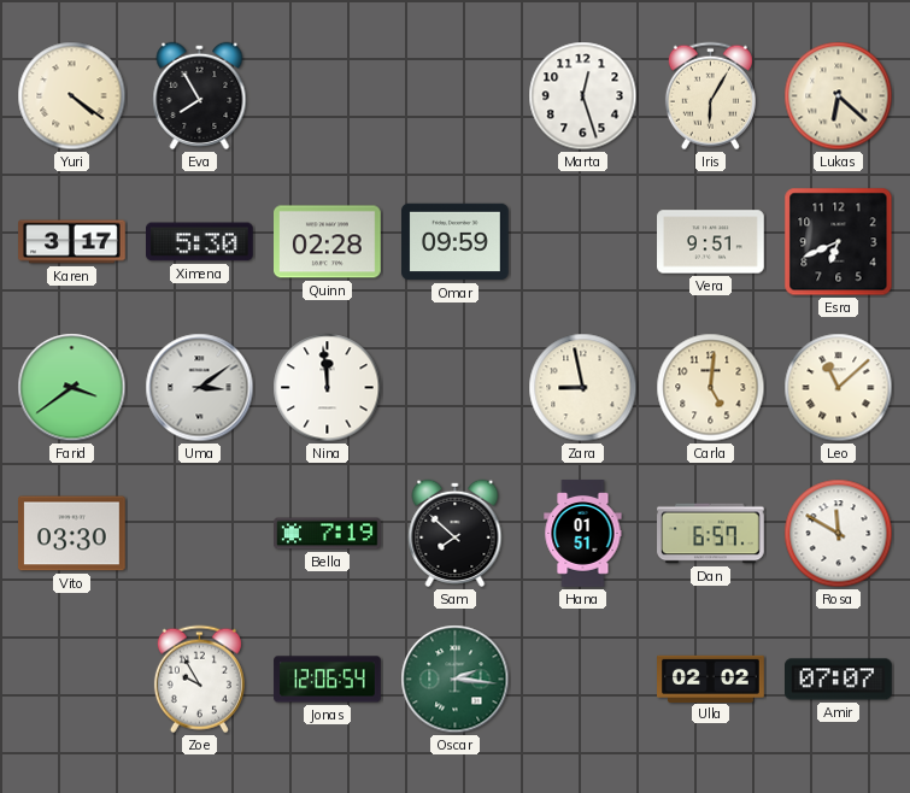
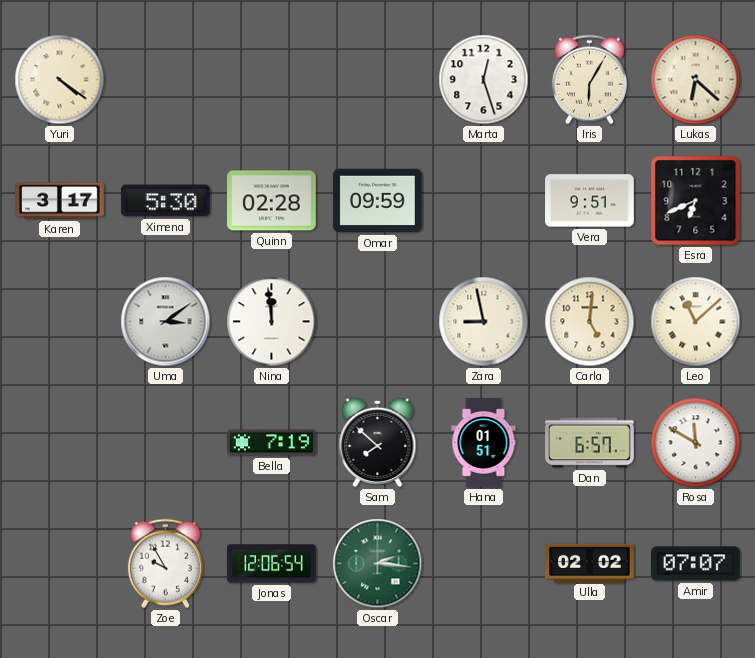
Eva: 7:55 -> none
Farid: 3:39 -> none
Vito: 03:30 -> none
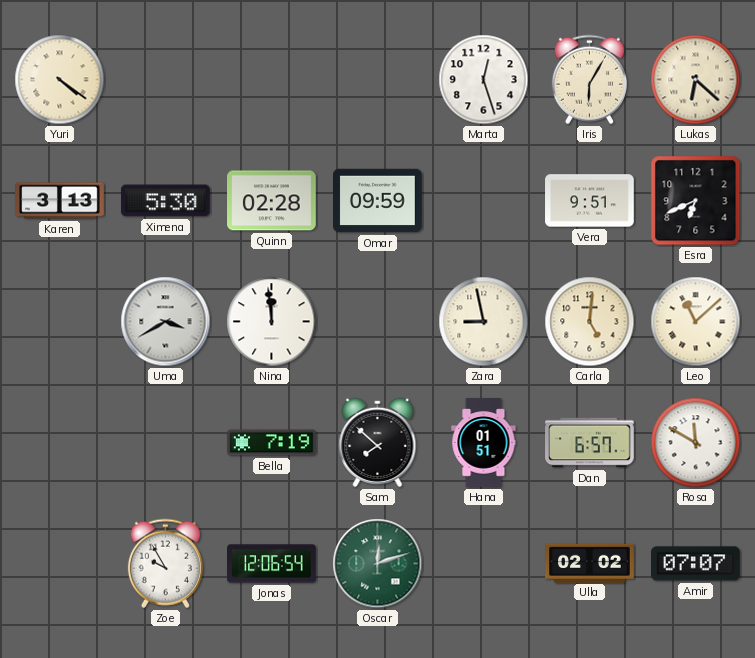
Karen: 3:17 -> 3:13
Uma: 3:09 -> 3:40
Oscar: 2:16 -> 12:12
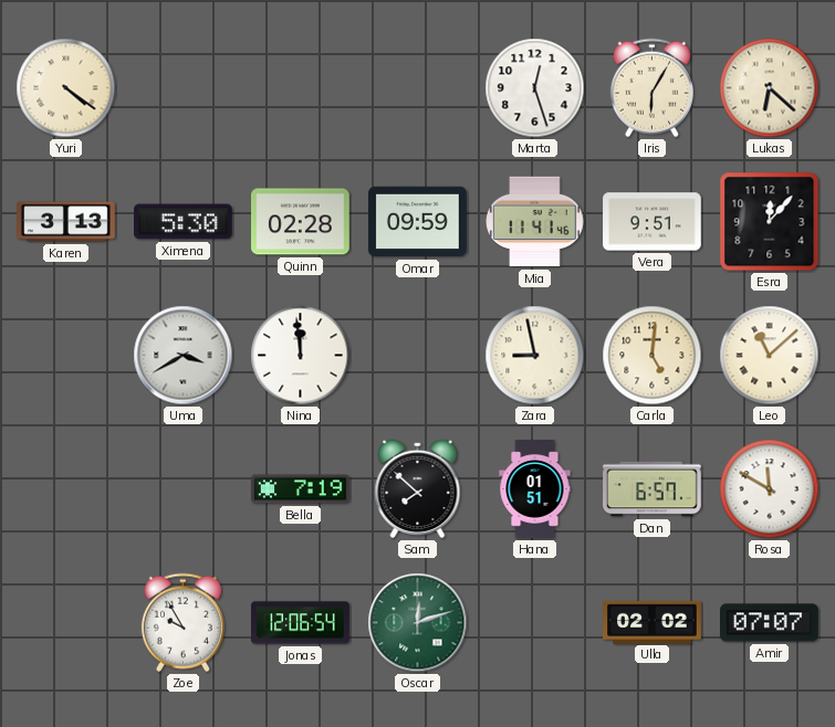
Mia: none -> 11:41
Esra: 6:41 -> 12:07
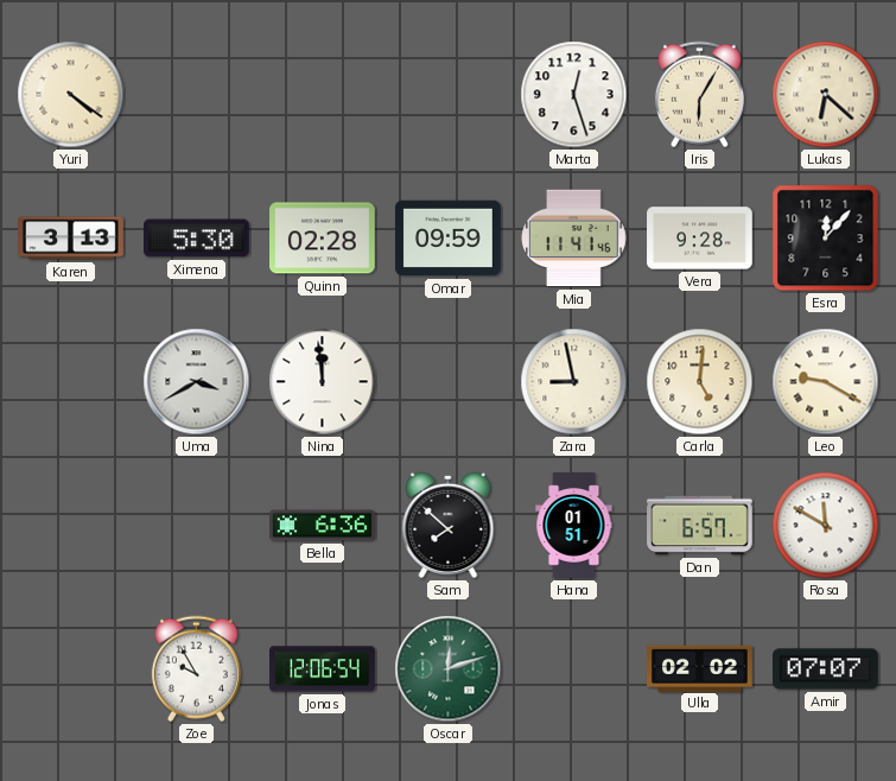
Vera: 9:51 -> 9:28
Leo: 11:08 -> 9:20
Bella: 7:19 -> 6:36
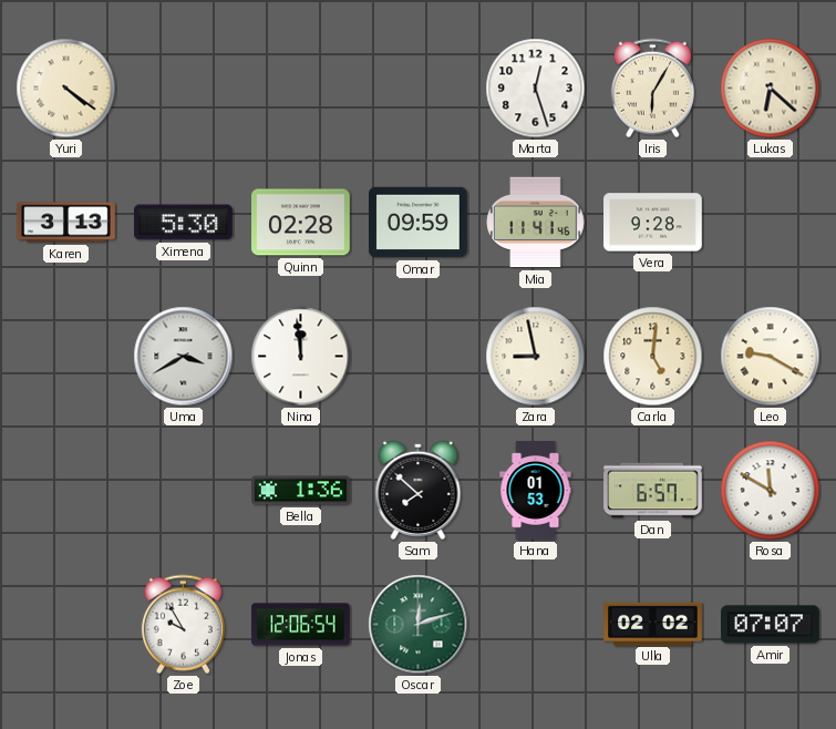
Esra: 12:07 -> none
Bella: 6:36 -> 1:36
Hana: 01:51 -> 01:53
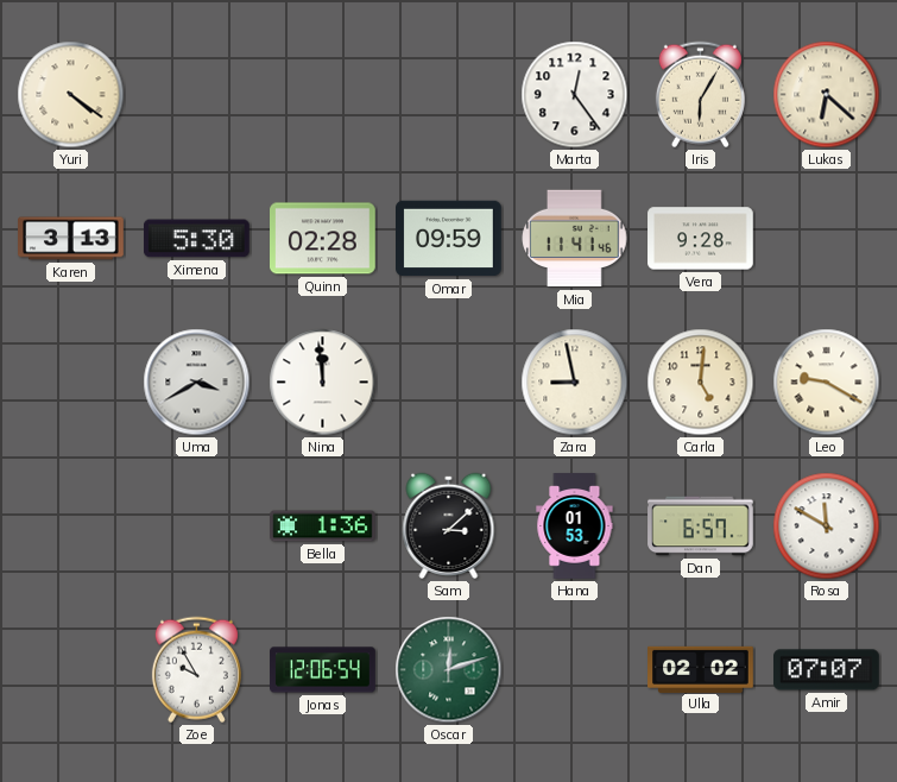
Marta: 12:27 -> 12:24
Sam: 7:52 -> 3:08
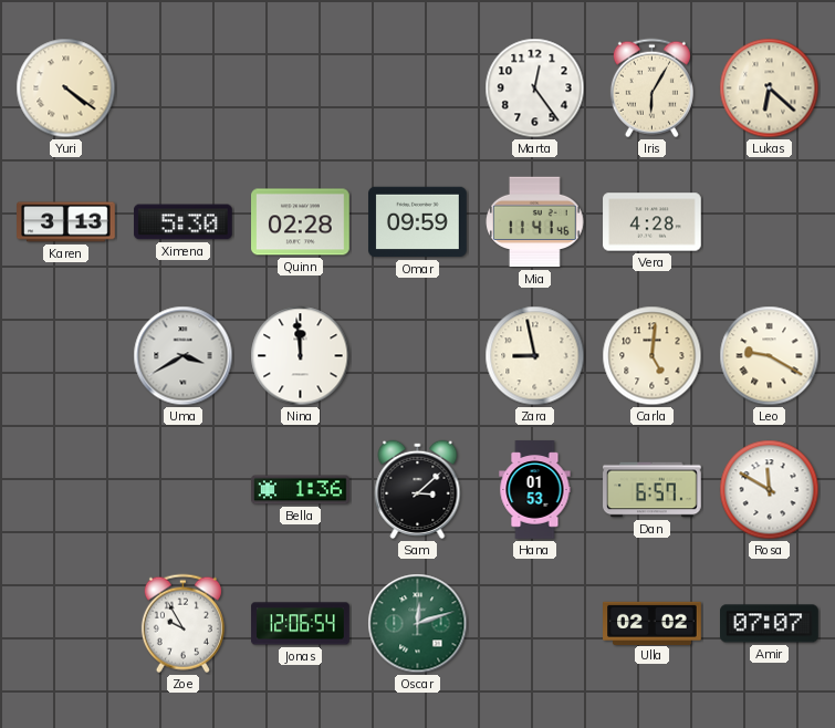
Vera: 9:28 -> 4:28
